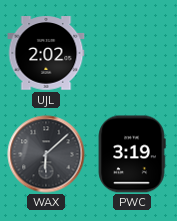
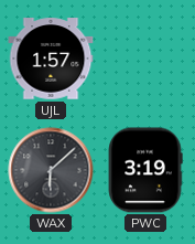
UJL: 2:02 -> 1:57
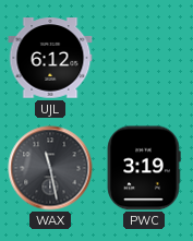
UJL: 1:57 -> 6:12
WAX: 6:08 -> 11:28
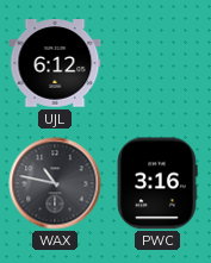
WAX: 11:28 -> 10:47
PWC: 3:19 -> 3:16
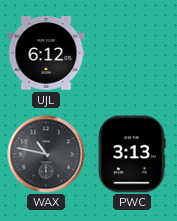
PWC: 3:16 -> 3:13
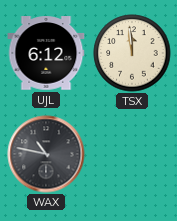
TSX: none -> 11:59
PWC: 3:13 -> none
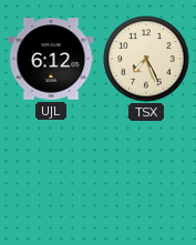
TSX: 11:59 -> 7:26
WAX: 10:47 -> none
